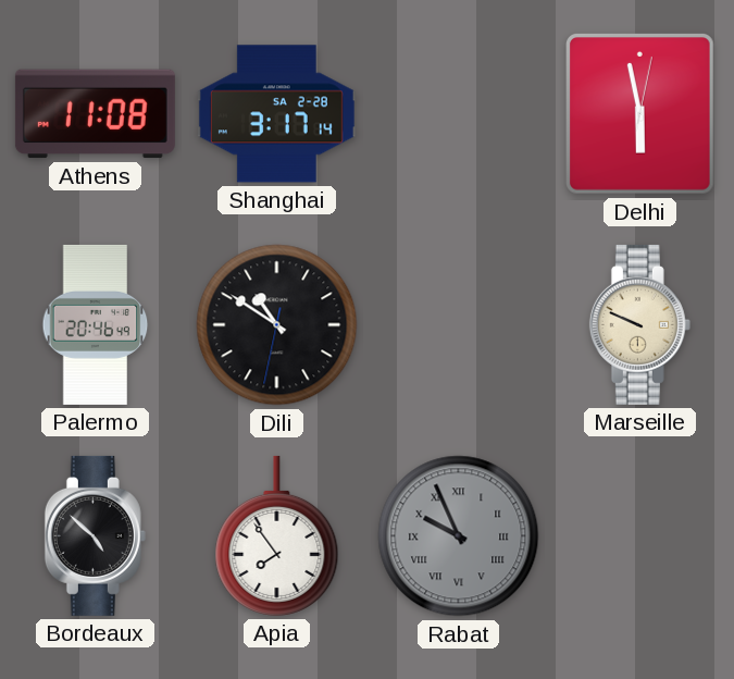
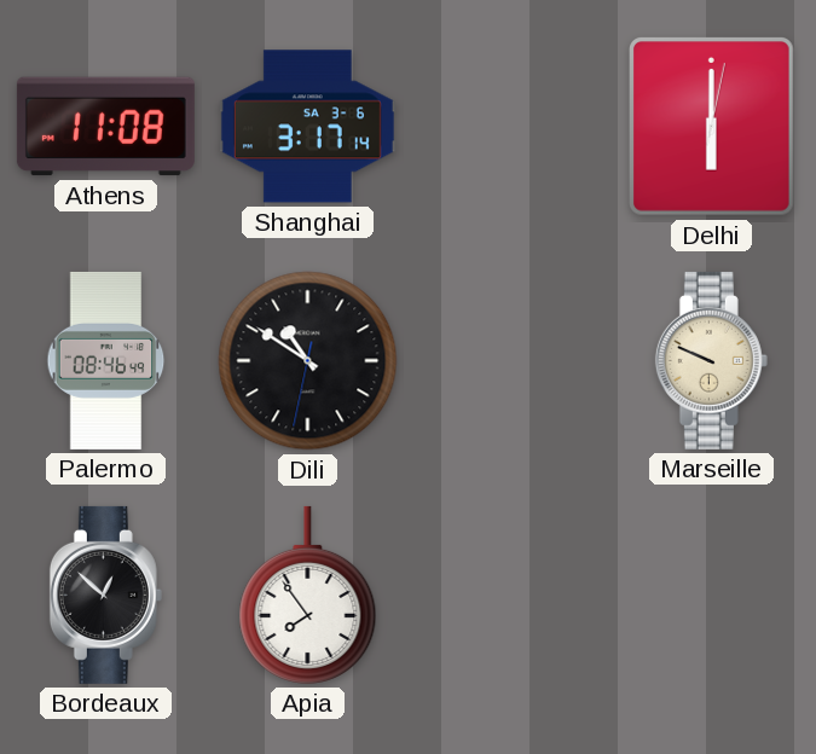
Shanghai date: SA 2-28 -> SA 3-6
Delhi: 5:58 -> 6:00
Palermo: 20:46 -> 08:46
Bordeaux: 4:52 -> 12:52
Rabat: 9:56 -> none
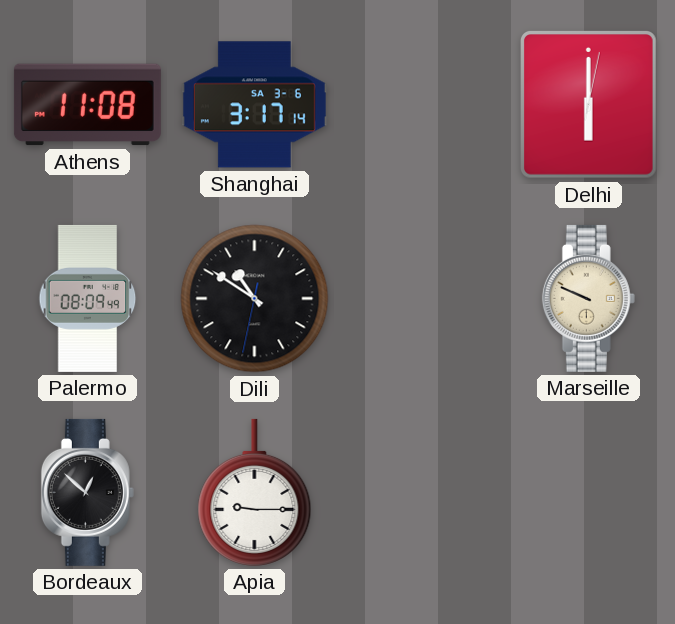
Palermo: 08:46 -> 08:09
Apia: 7:54 -> 9:15
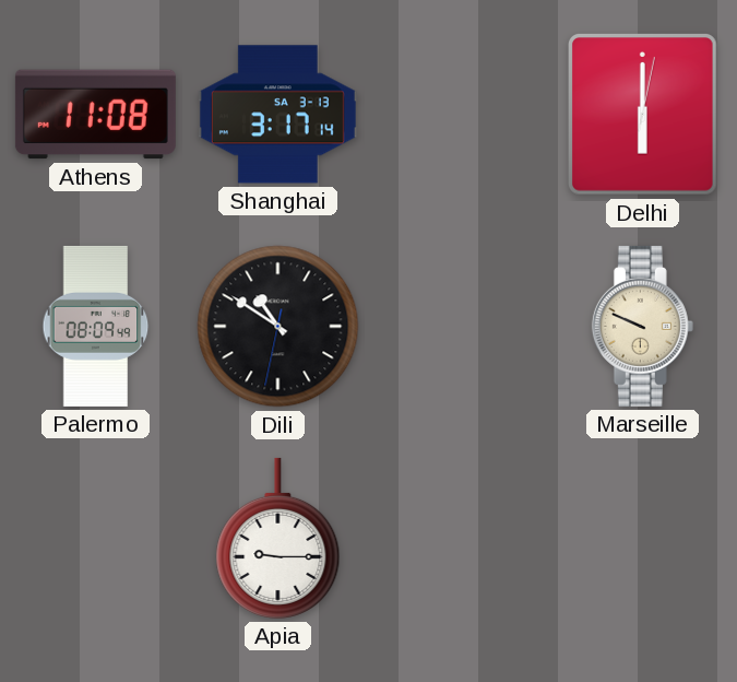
Shanghai date: SA 3-6 -> SA 3-13
Bordeaux: 12:52 -> none
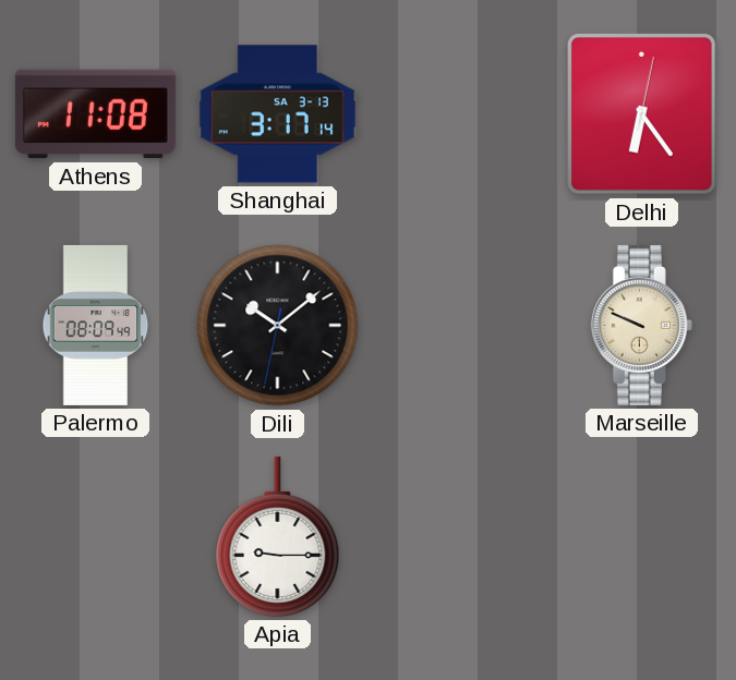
Delhi: 6:00 -> 6:24
Dili: 10:50 -> 10:08
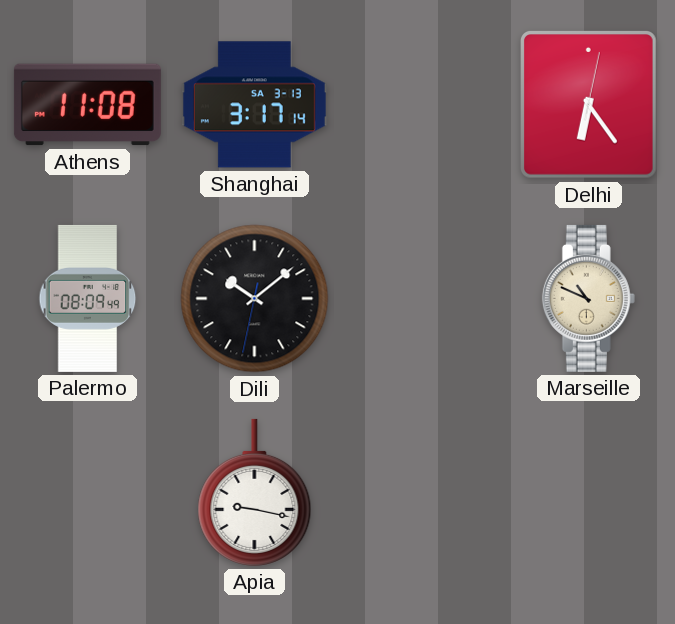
Marseille: 9:49 -> 10:49
Apia: 9:15 -> 9:17
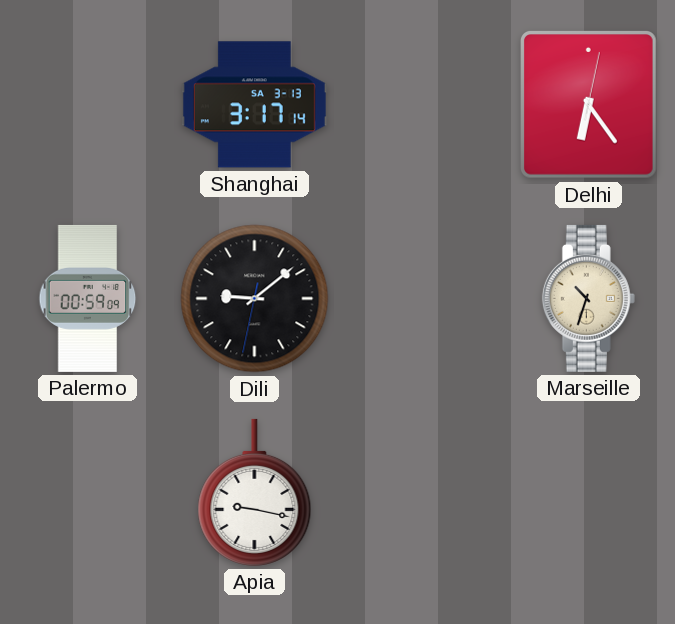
Athens: 11:08 -> none
Palermo: 08:09 -> 00:59
Dili: 10:08 -> 9:08
Marseille: 10:49 -> 10:33
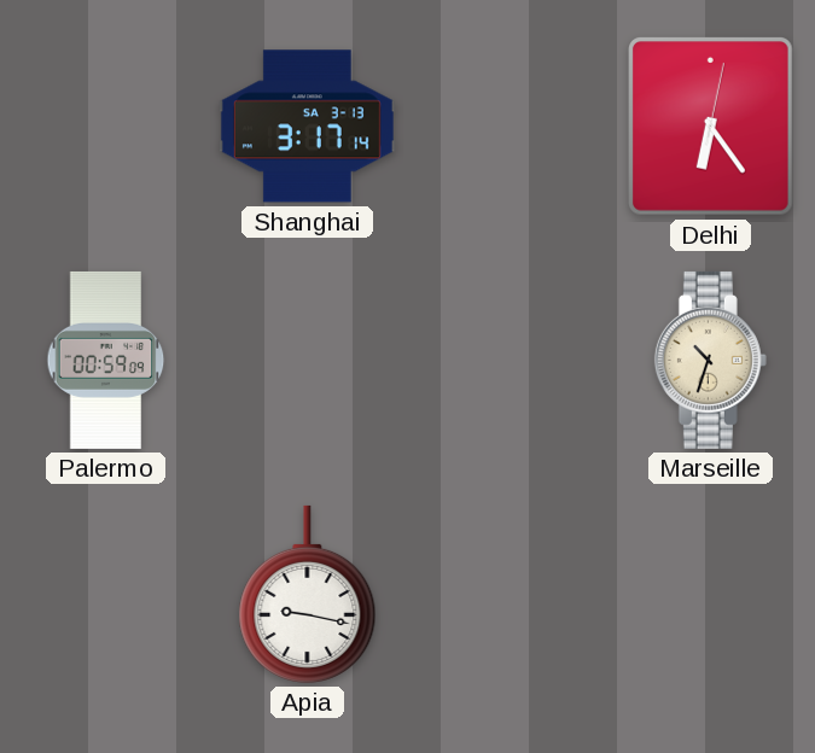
Dili: 9:08 -> none
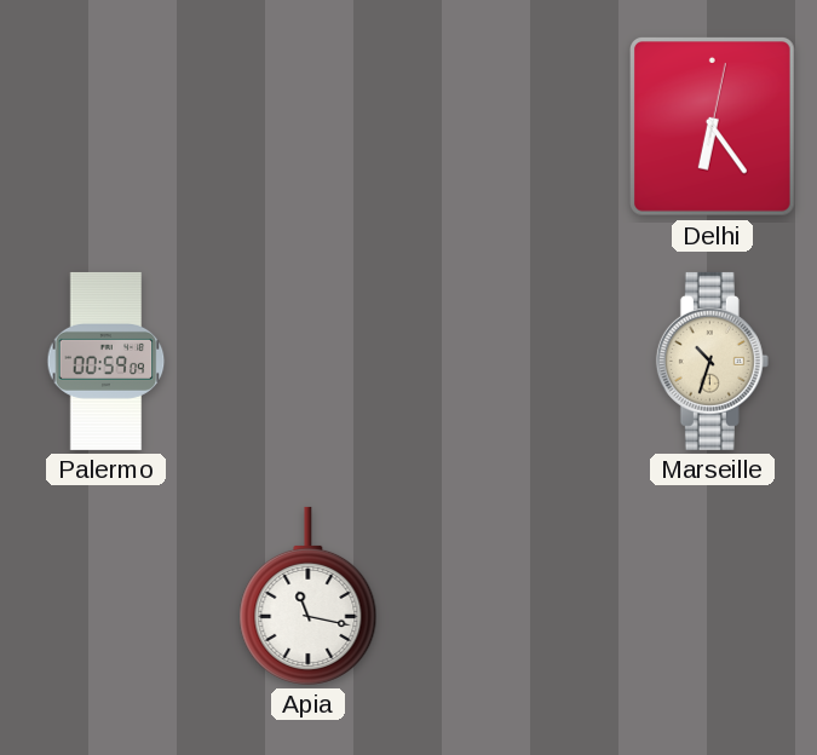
Shanghai: 3:17 -> none
Apia: 9:17 -> 11:17
